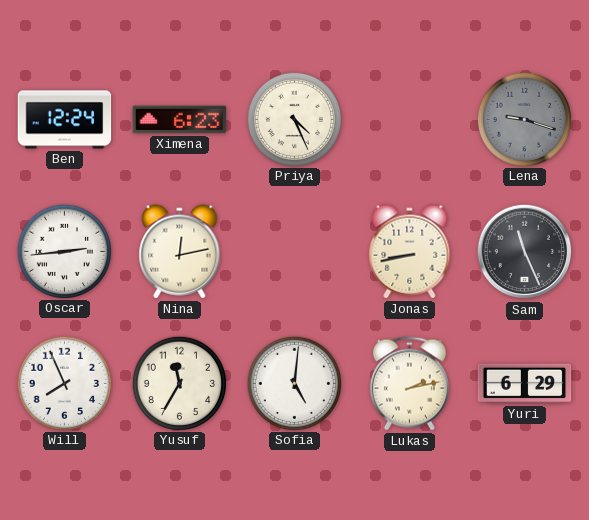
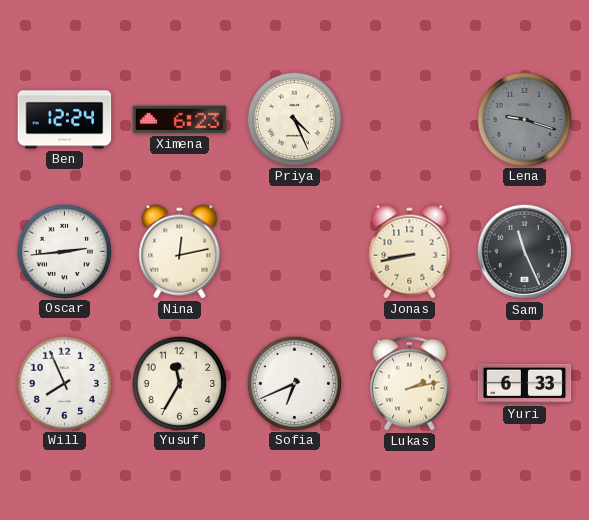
Sofia: 5:01 -> 6:41
Yuri: 6:29 -> 6:33
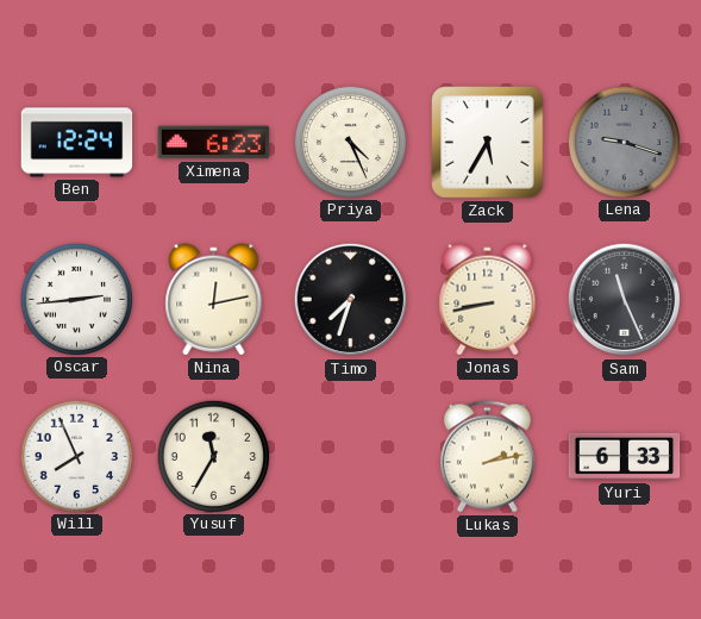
Zack: none -> 5:35
Timo: none -> 7:33
Sofia: 6:41 -> none
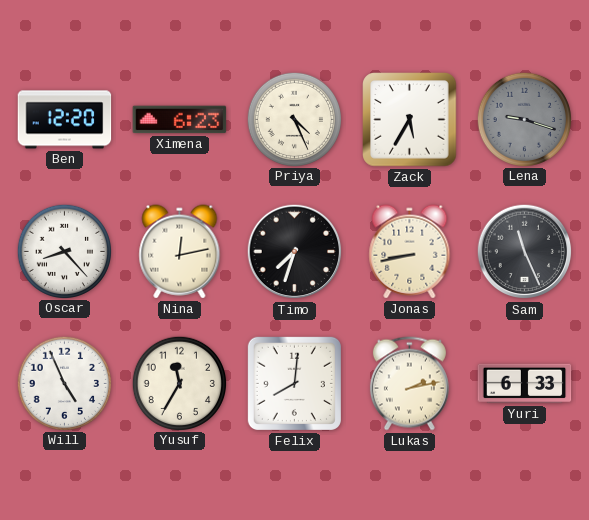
Ben: 12:24 -> 12:20
Oscar: 2:44 -> 8:23
Will: 7:56 -> 4:56
Felix: none -> 8:01
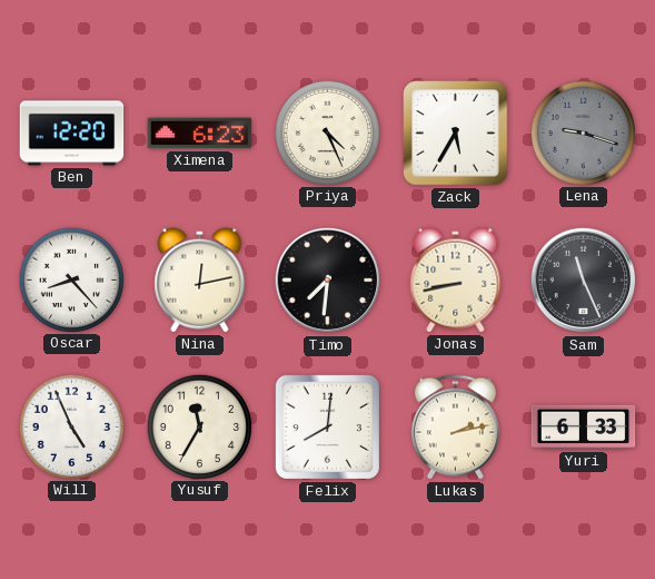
Timo: 7:33 -> 7:31
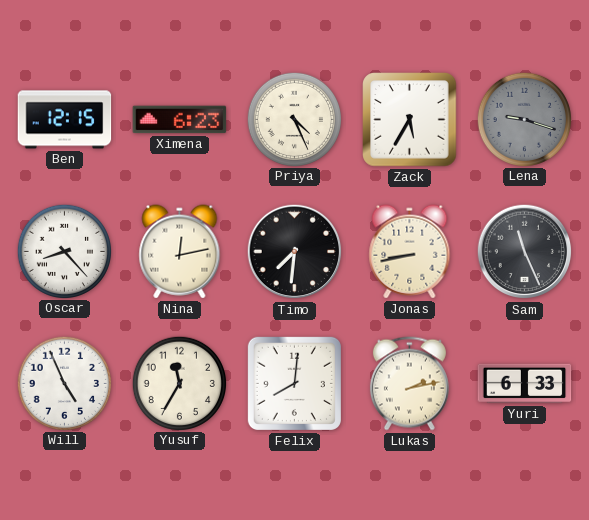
Ben: 12:20 -> 12:15
